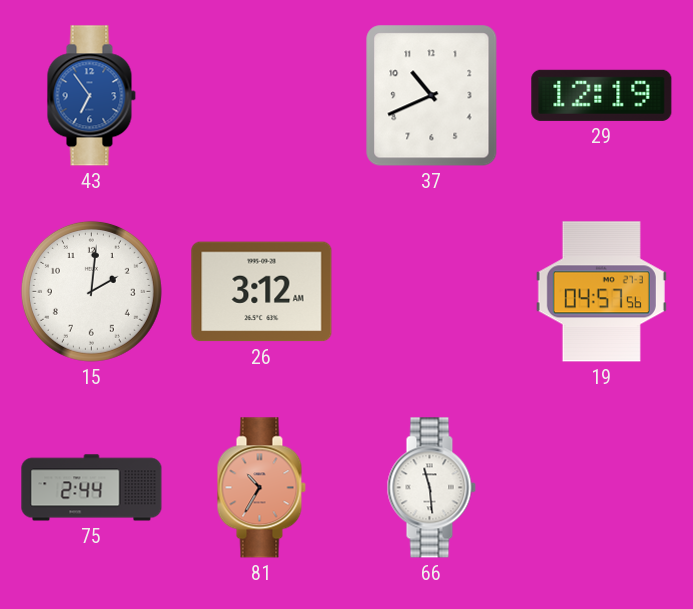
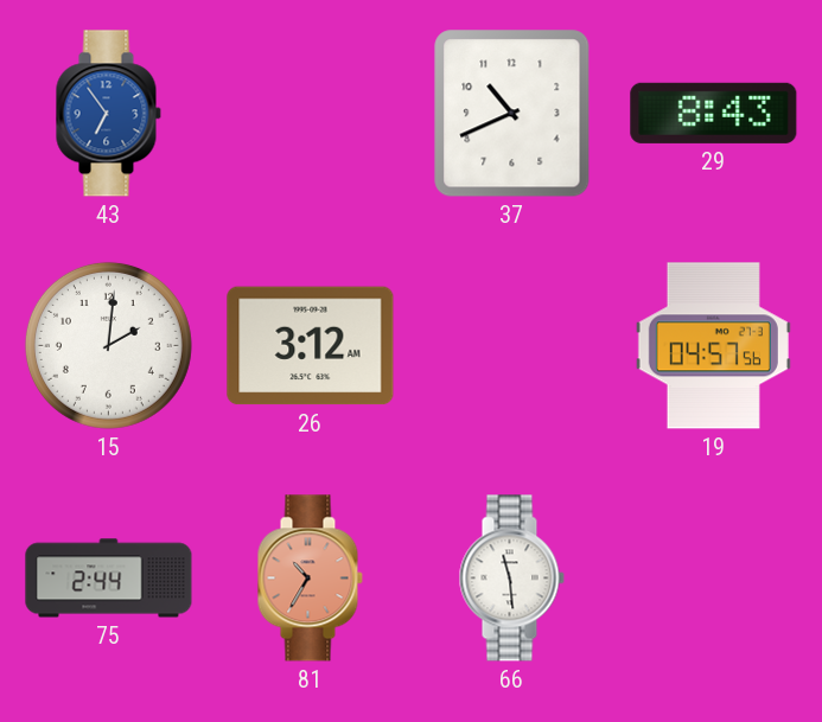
29: 12:19 -> 8:43
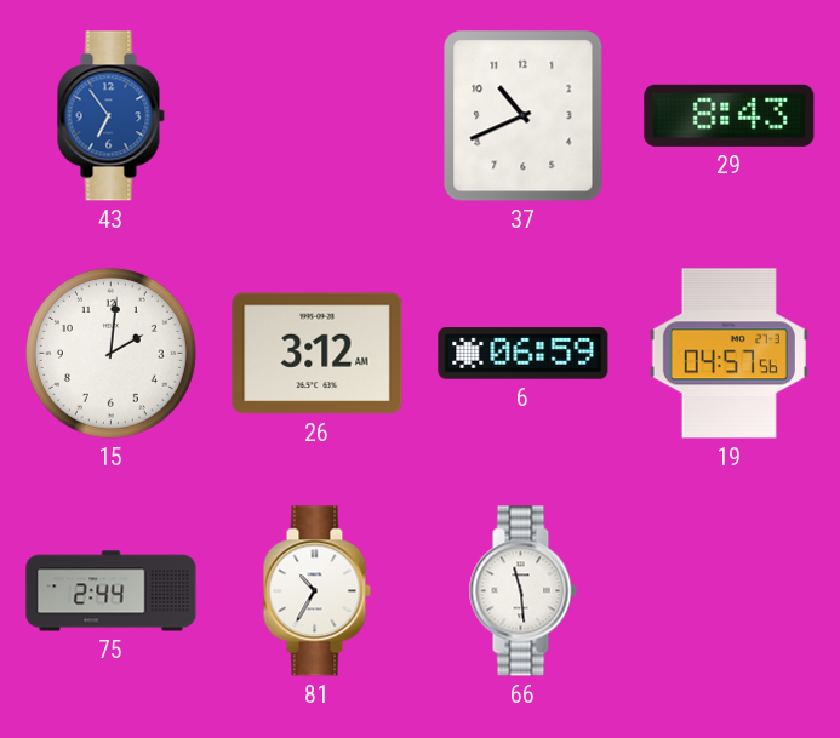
6: none -> 06:59
81 dial: salmon -> white
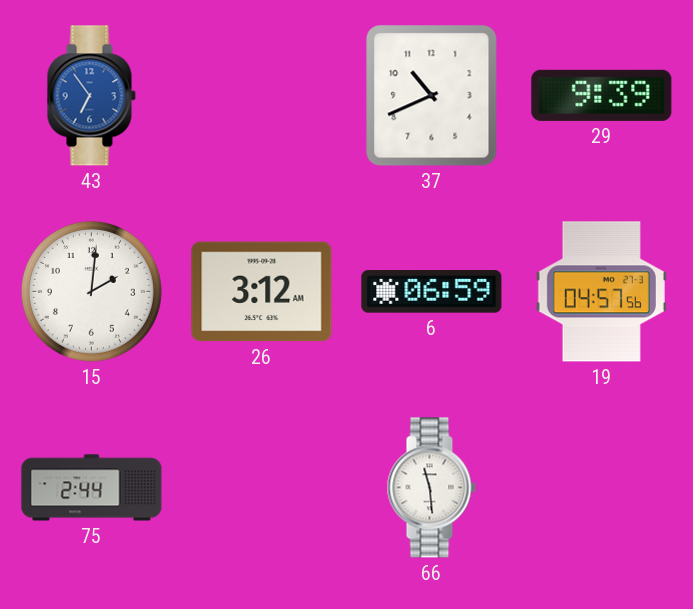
29: 8:43 -> 9:39
81: 10:35 -> none
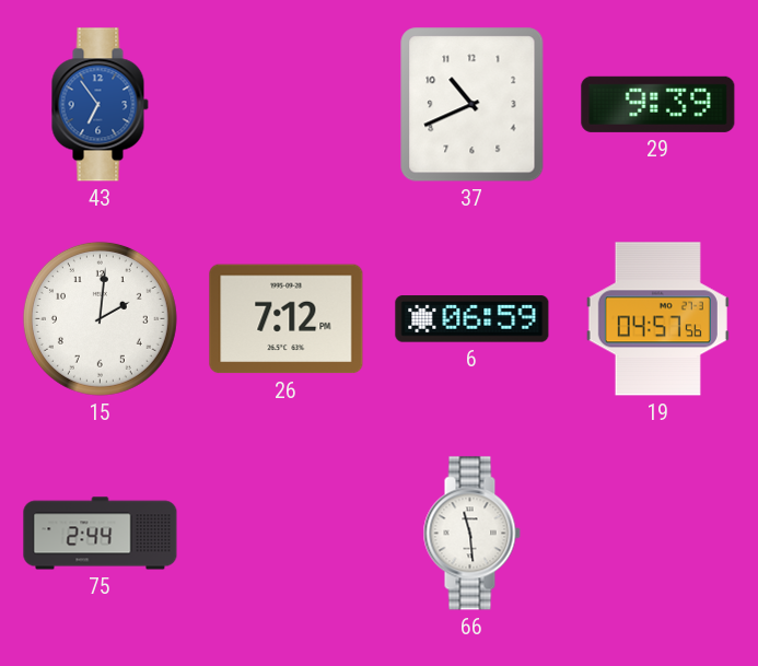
26: 3:12 -> 7:12
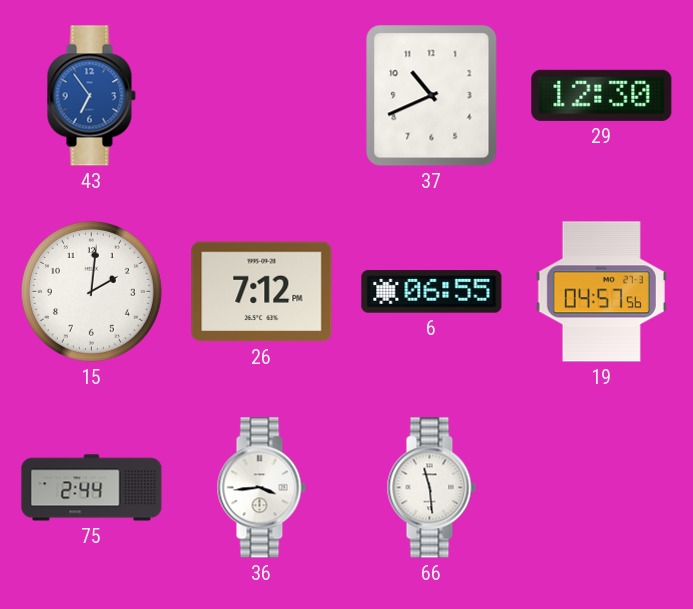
29: 9:39 -> 12:30
6: 06:59 -> 06:55
36: none -> 3:44
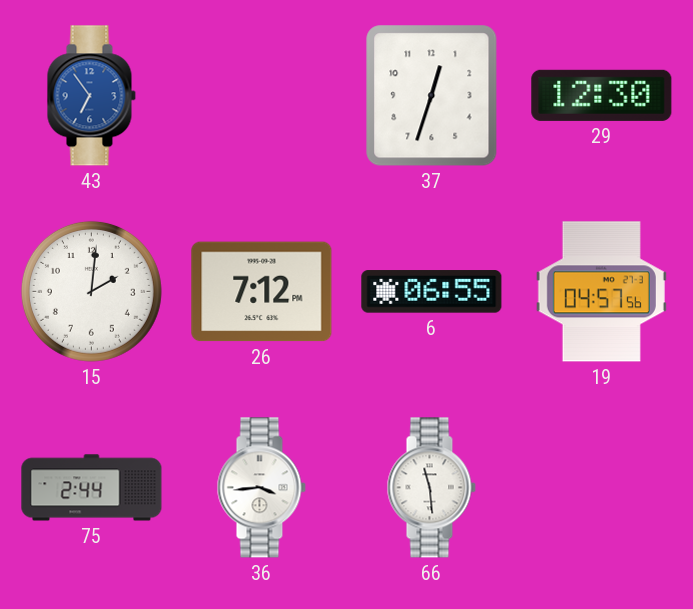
37: 10:41 -> 12:33
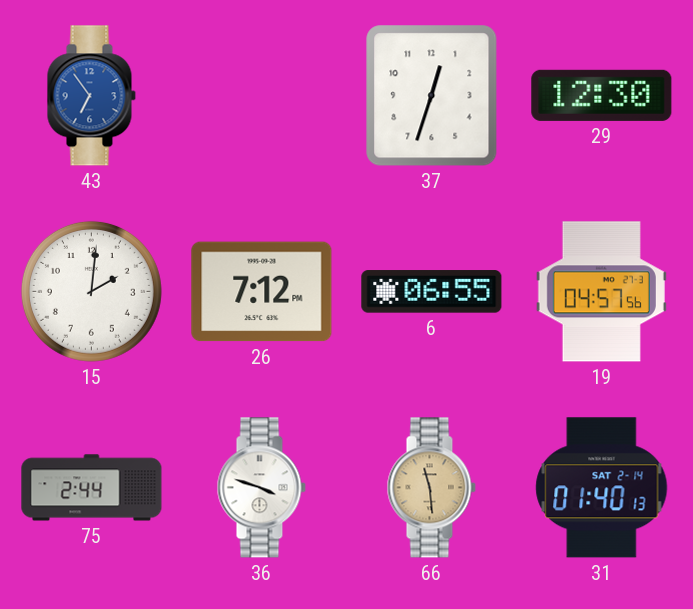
36: 3:44 -> 3:48
66 dial: white -> champagne
31: none -> 01:40
